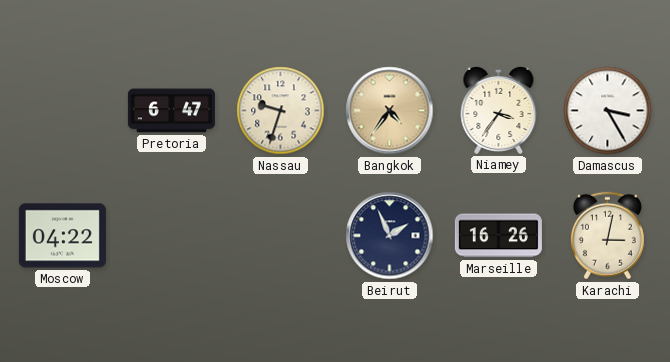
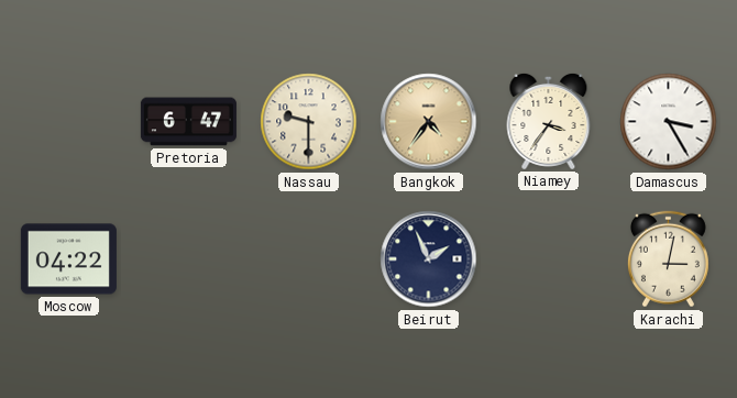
Nassau: 9:33 -> 9:30
Marseille: 16:26 -> none
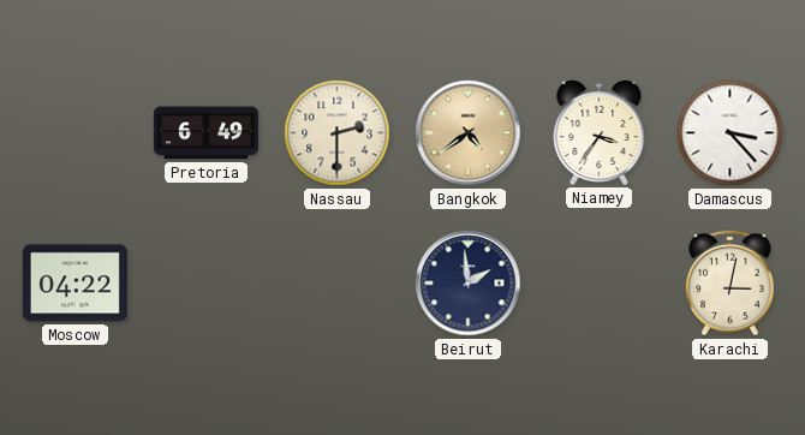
Pretoria: 6:47 -> 6:49
Nassau: 9:30 -> 2:30
Bangkok: 4:36 -> 4:39
Damascus: 3:25 -> 3:23
Beirut: 1:56 -> 1:59
